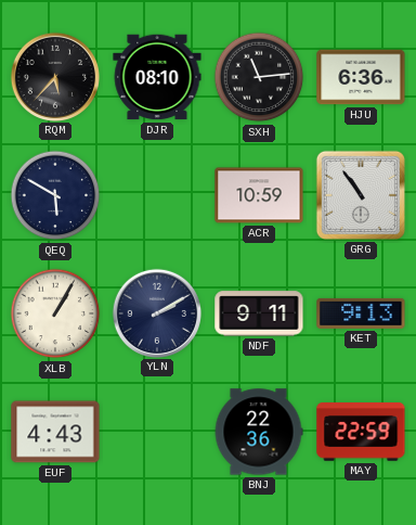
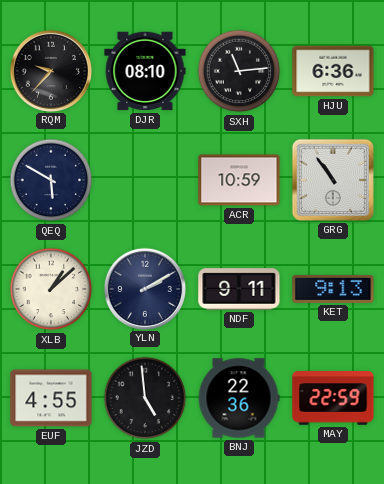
RQM: 5:37 -> 9:37
XLB: 1:05 -> 1:08
EUF: 4:43 -> 4:55
JZD: none -> 4:59
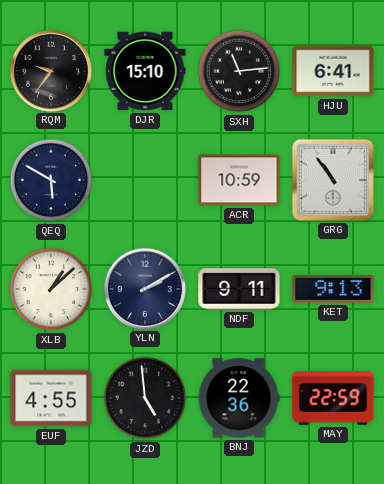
RQM: 9:37 -> 9:36
DJR: 08:10 -> 15:10
HJU: 6:36 -> 6:41
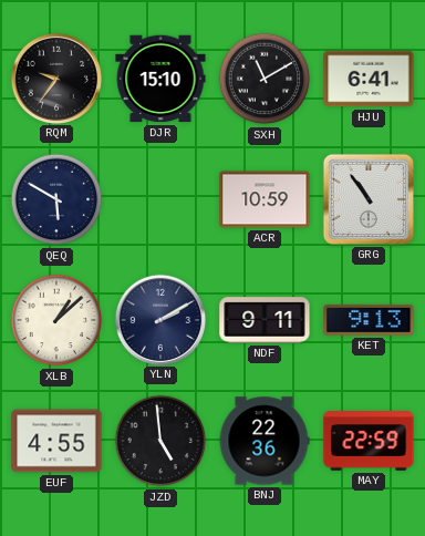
SXH: 11:14 -> 11:10
